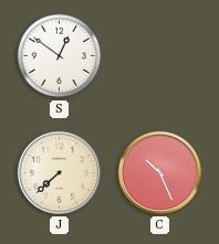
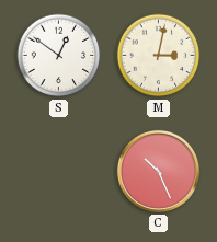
M: none -> 3:02
J: 7:38 -> none
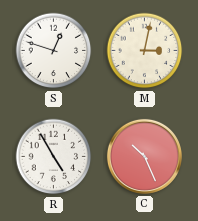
S: 12:51 -> 12:48
R: none -> 4:55
